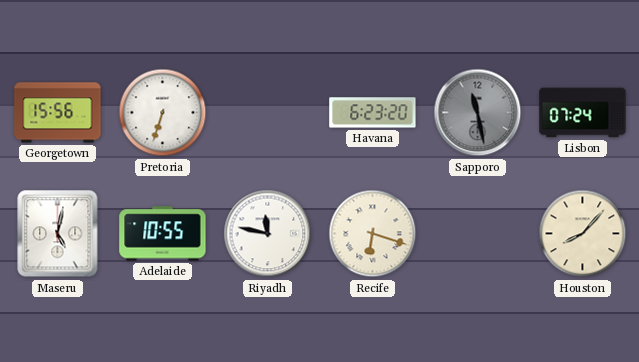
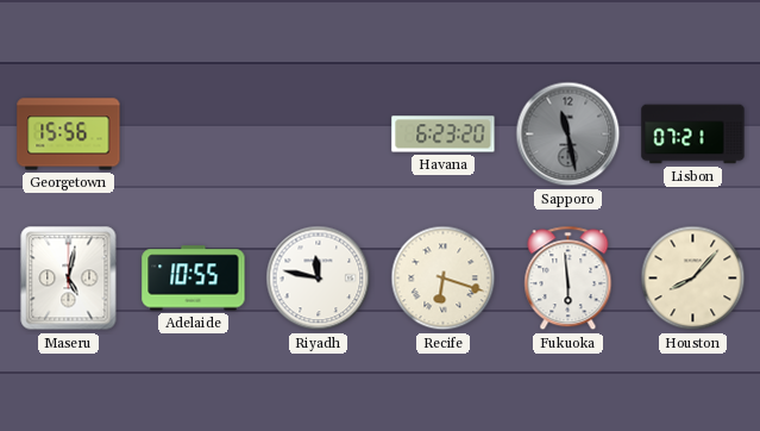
Pretoria: 6:33 -> none
Lisbon: 07:24 -> 07:21
Fukuoka: none -> 5:59
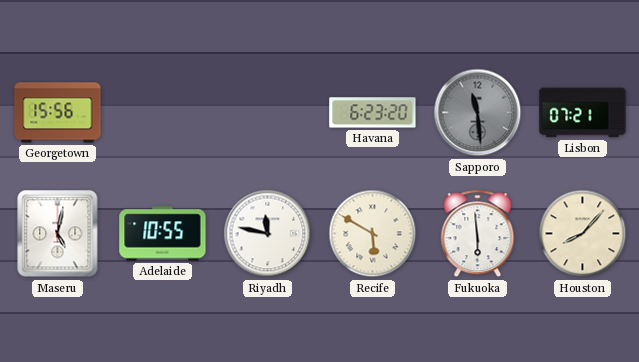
Sapporo: 11:28 -> 11:29
Recife: 6:18 -> 5:50
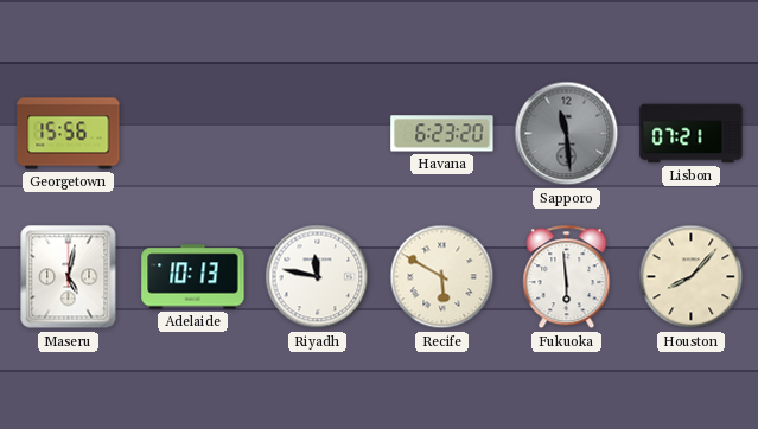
Adelaide: 10:55 -> 10:13
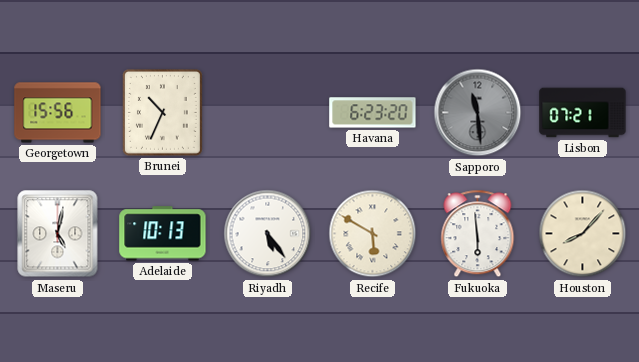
Brunei: none -> 10:34
Riyadh: 11:47 -> 5:24
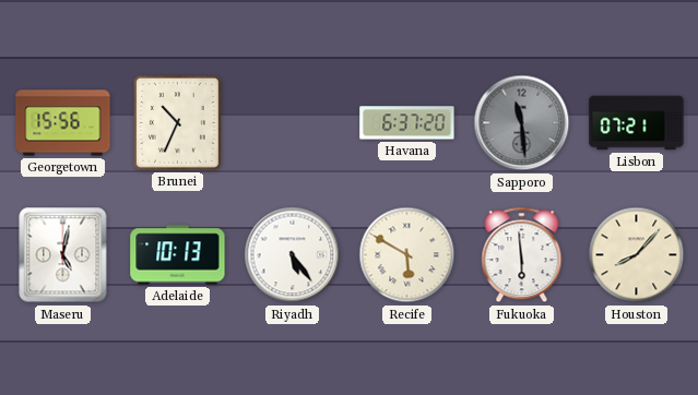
Havana: 6:23 -> 6:37
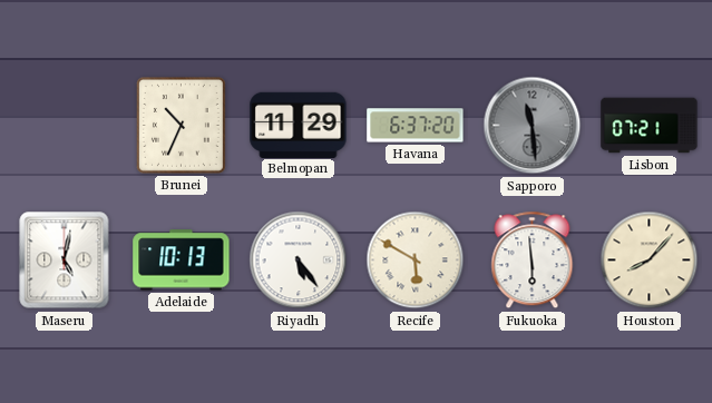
Georgetown: 15:56 -> none
Belmopan: none -> 11:29
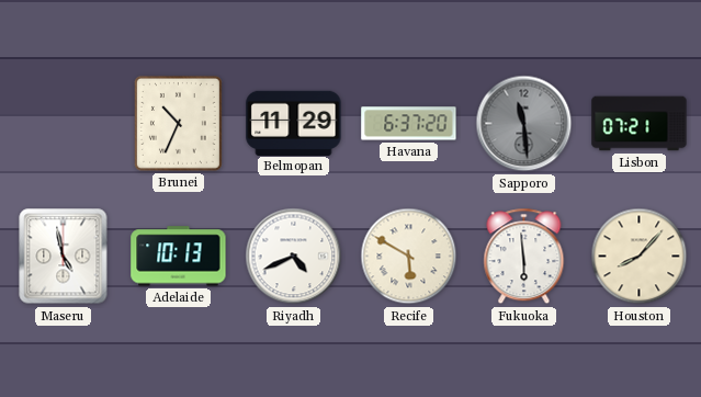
Maseru: 5:02 -> 4:58
Riyadh: 5:24 -> 4:41
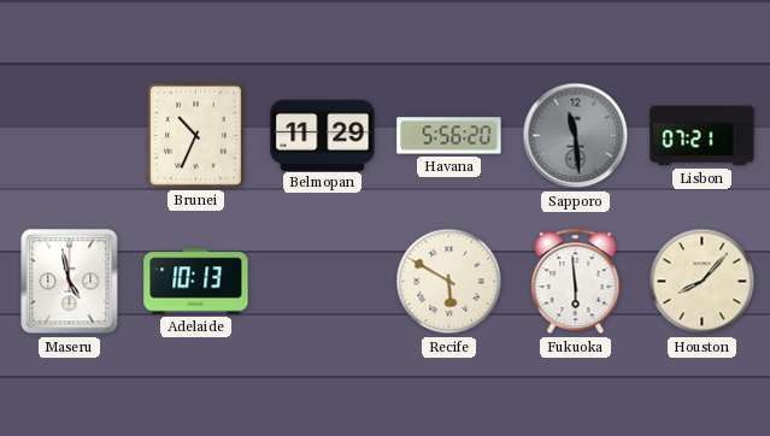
Havana: 6:37 -> 5:56
Riyadh: 4:41 -> none
